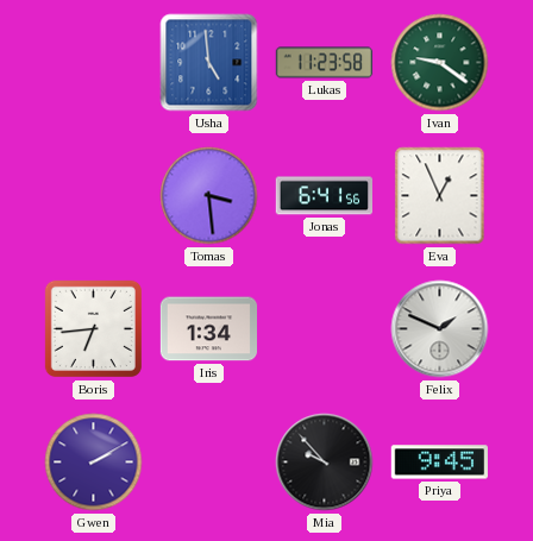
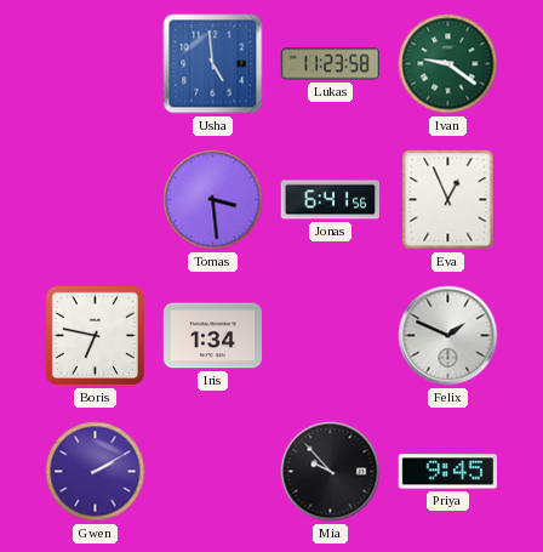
Boris: 6:44 -> 6:47
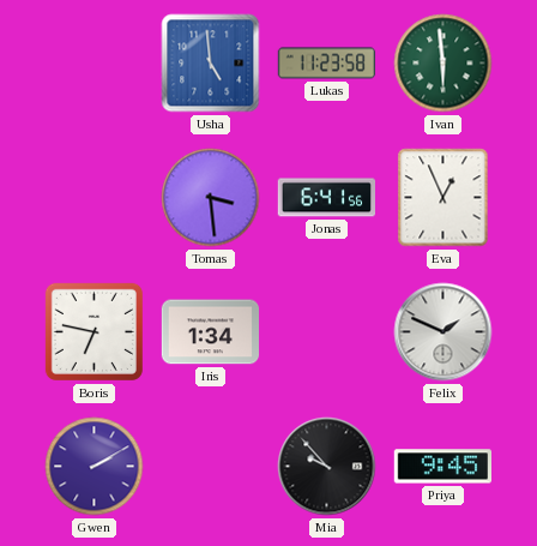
Ivan: 9:21 -> 5:59
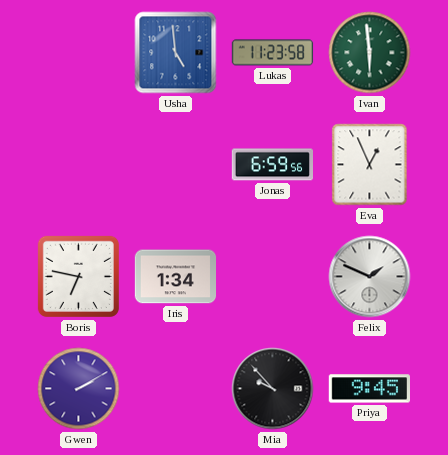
Tomas: 3:29 -> none
Jonas: 6:41 -> 6:59
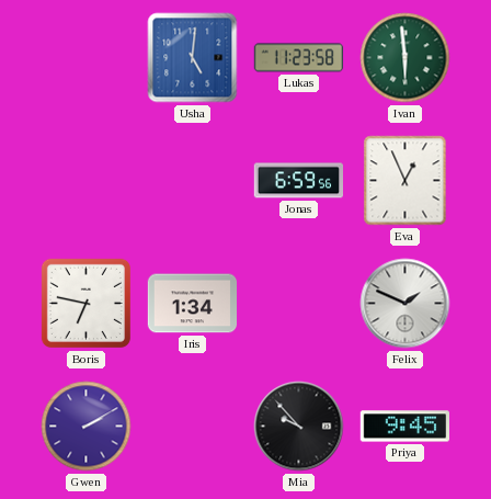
Usha: 4:59 -> 5:01
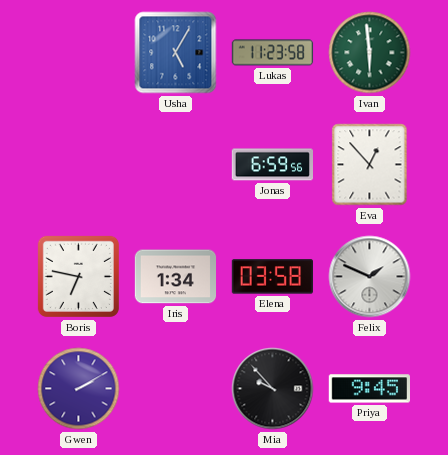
Usha: 5:01 -> 5:05
Eva: 12:56 -> 12:53
Elena: none -> 03:58
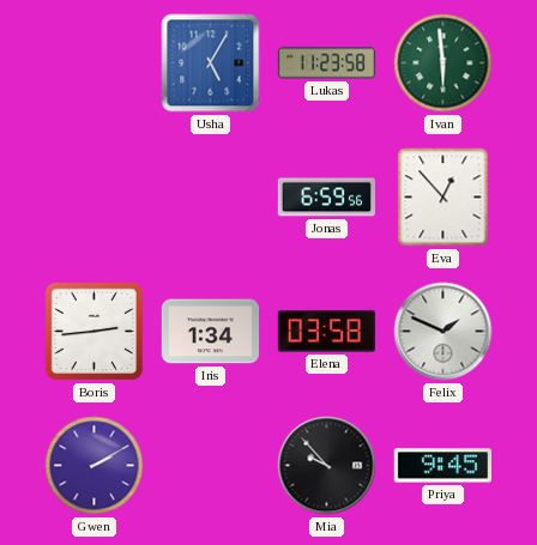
Boris: 6:47 -> 2:44
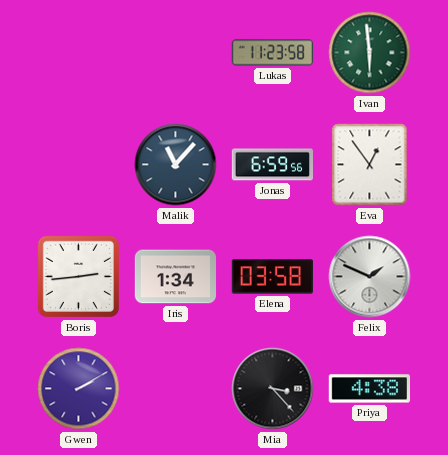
Usha: 5:05 -> none
Malik: none -> 11:07
Eva: 12:53 -> 12:54
Mia: 9:53 -> 3:23
Priya: 9:45 -> 4:38
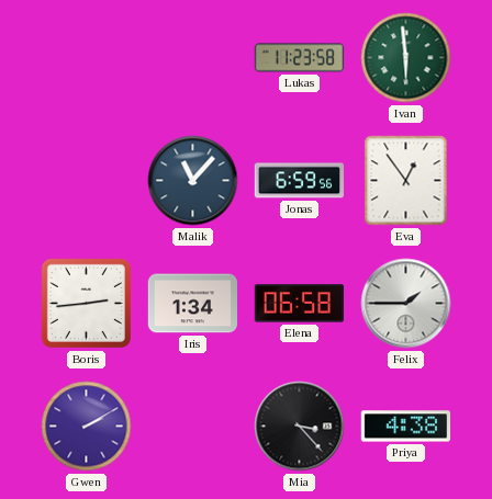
Elena: 03:58 -> 06:58
Felix: 1:49 -> 1:45
